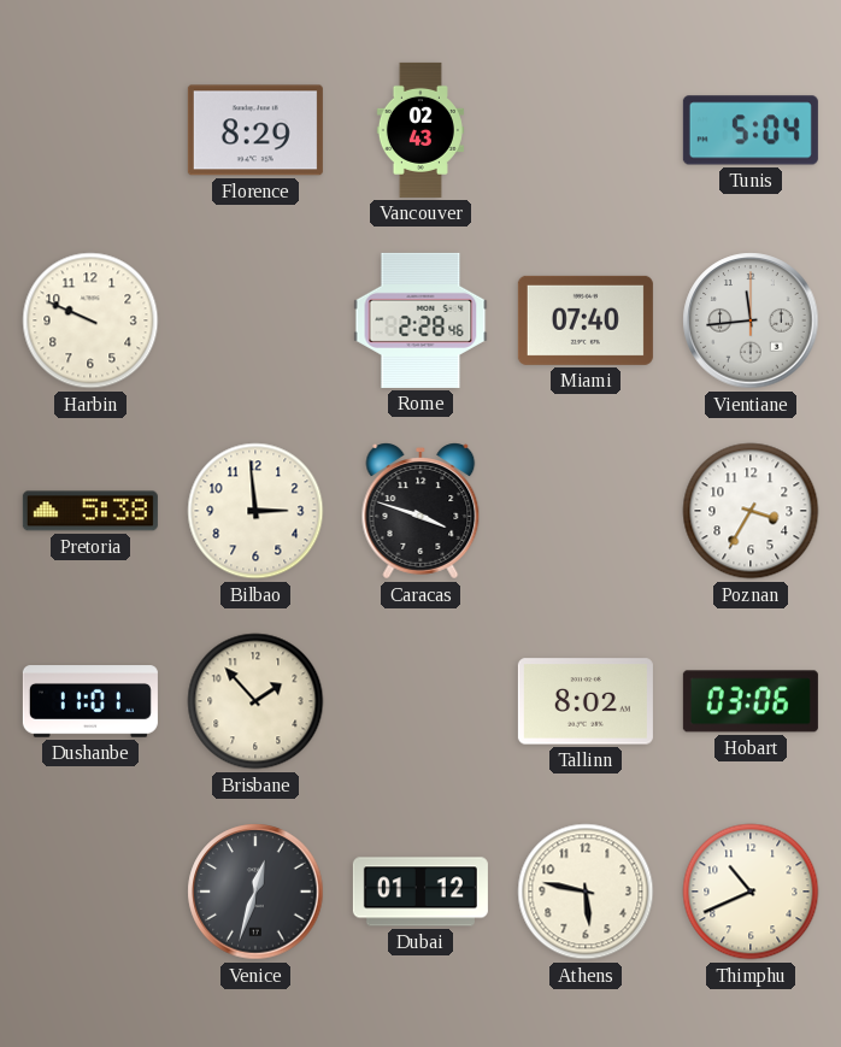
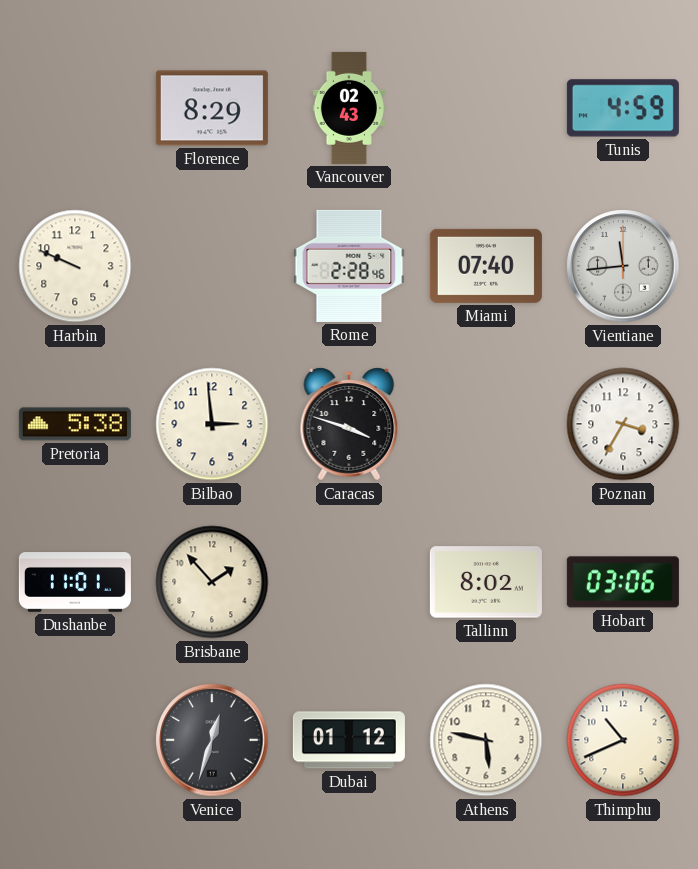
Tunis: 5:04 -> 4:59
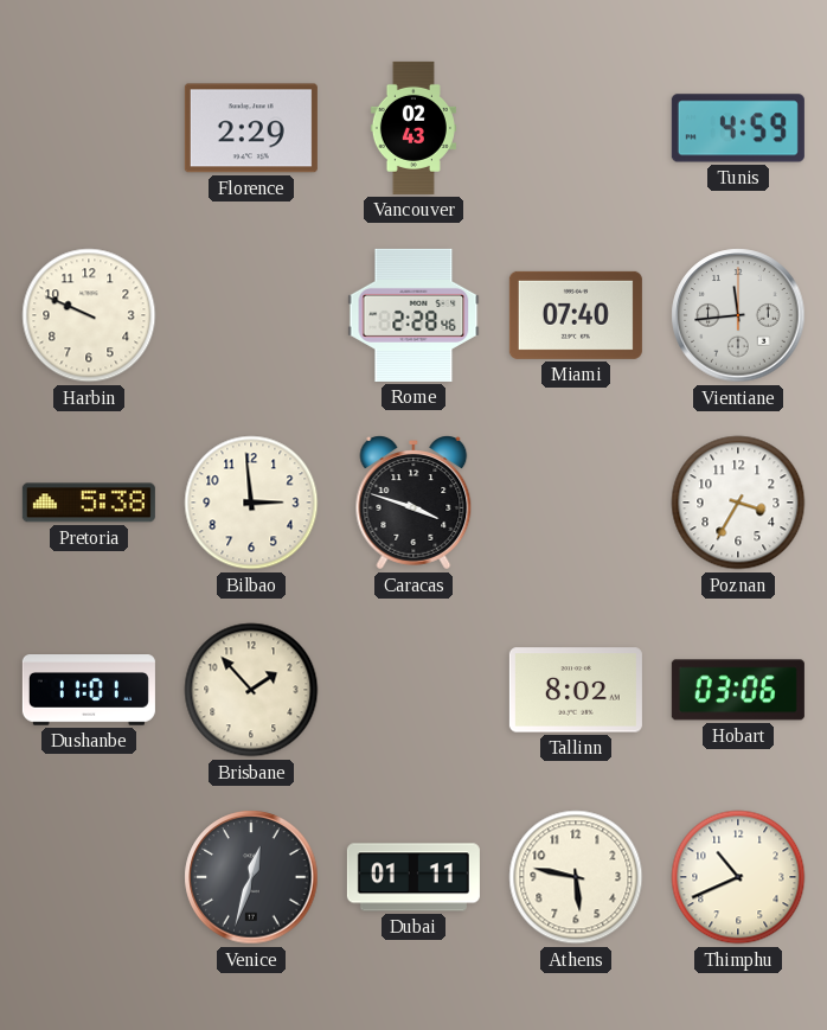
Florence: 8:29 -> 2:29
Dubai: 01:12 -> 01:11
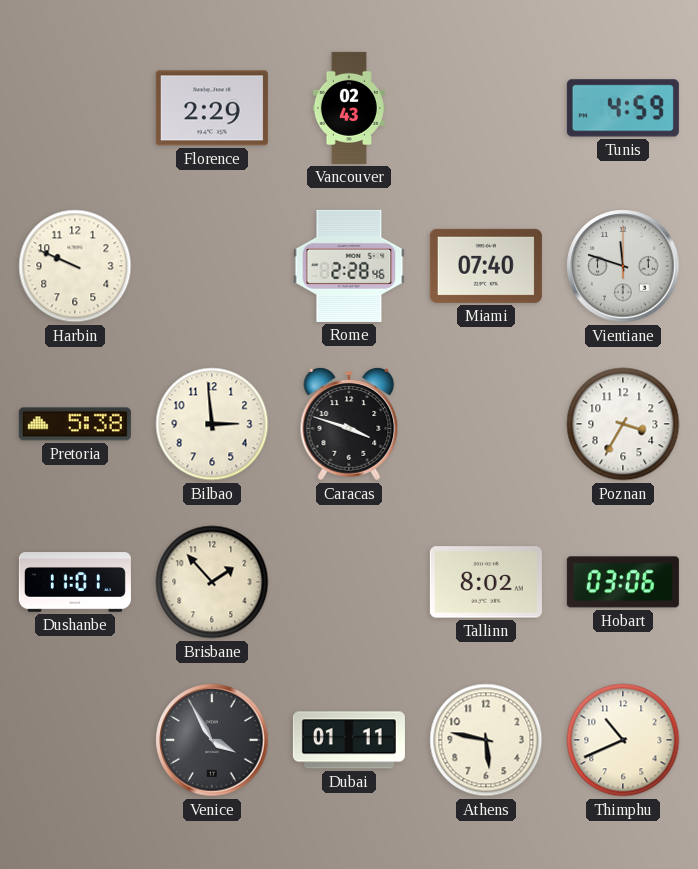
Vientiane: 11:44 -> 11:48
Venice: 12:33 -> 3:55
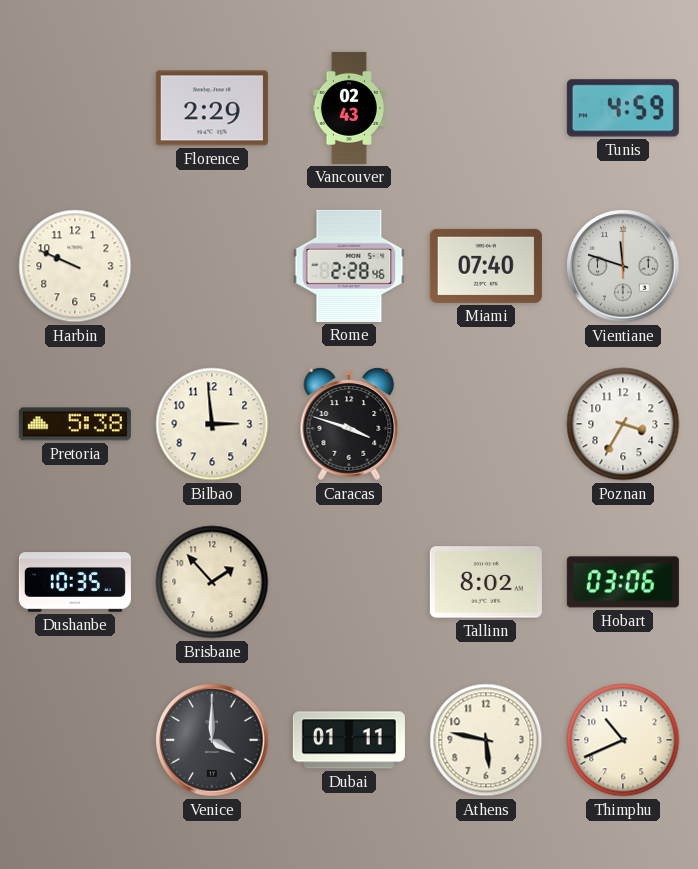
Dushanbe: 11:01 -> 10:35
Venice: 3:55 -> 4:00
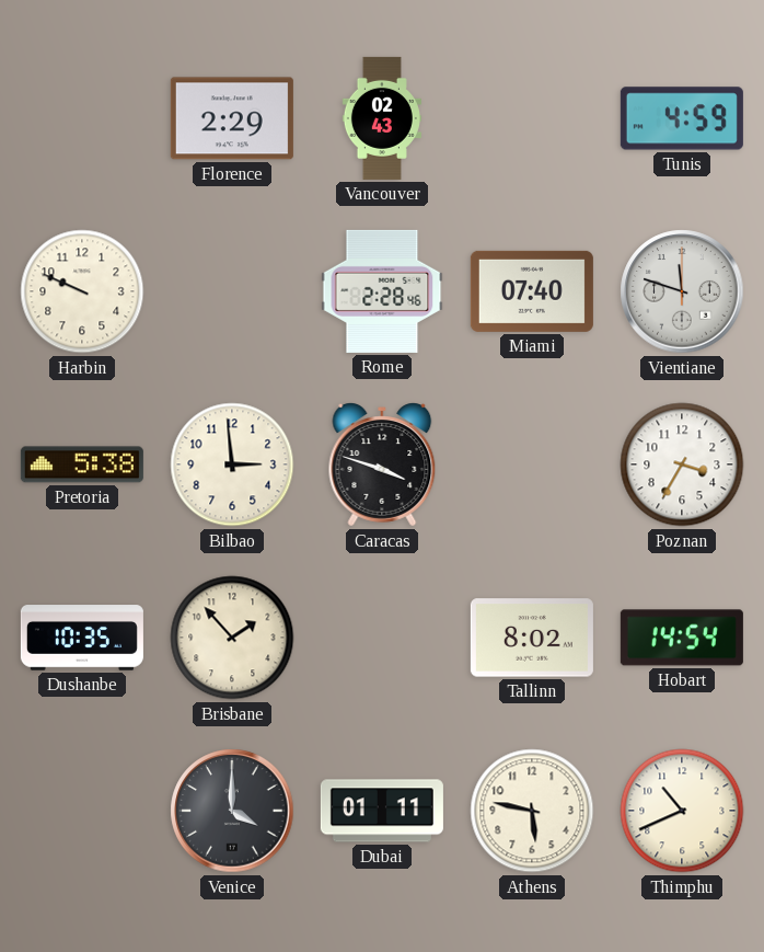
Hobart: 03:06 -> 14:54
